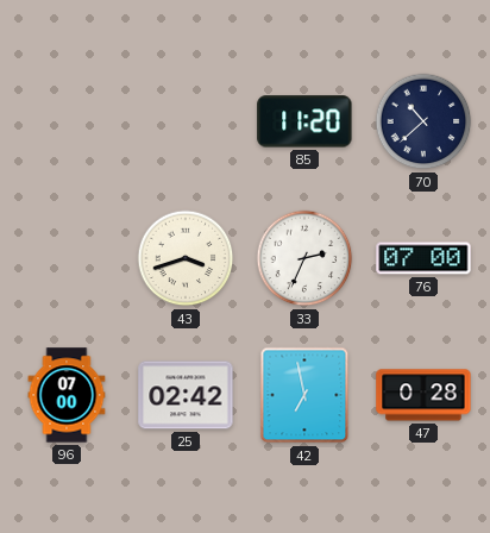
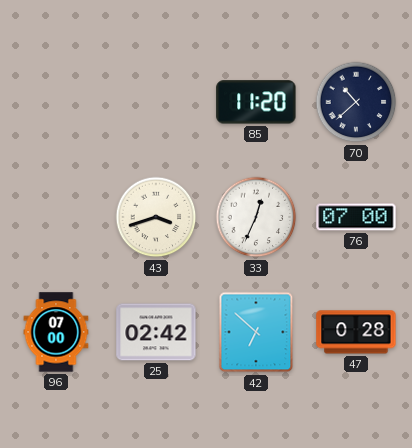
33: 2:34 -> 12:34
42: 6:58 -> 6:52
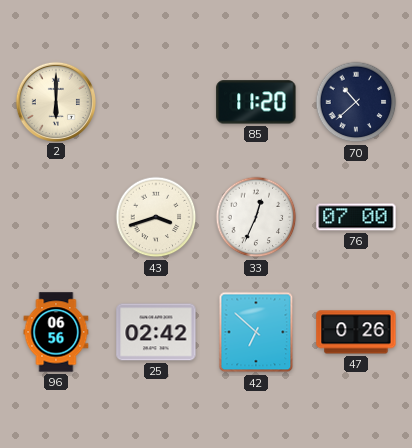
2: none -> 6:00
96: 07:00 -> 06:56
47: 0:28 -> 0:26
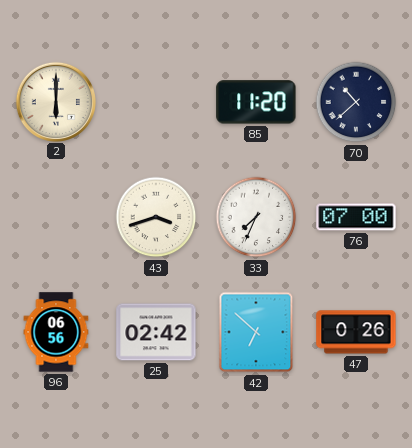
33: 12:34 -> 7:34
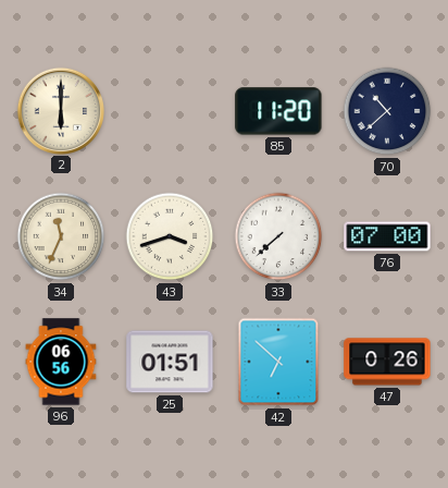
34: none -> 11:34
33: 7:34 -> 7:38
25: 02:42 -> 01:51
